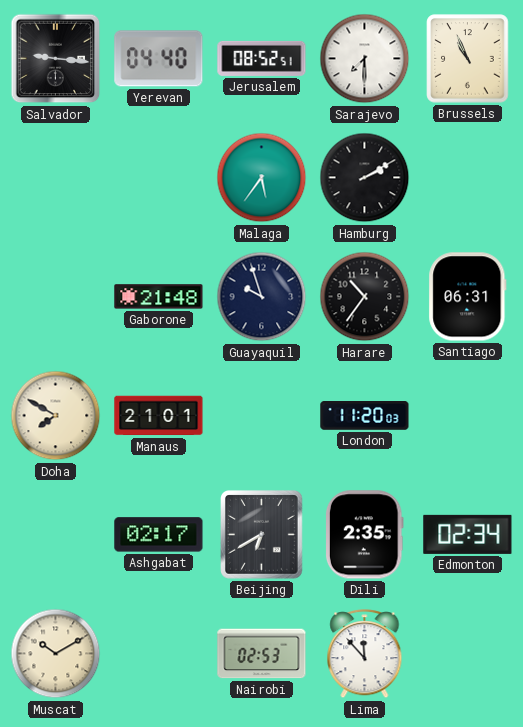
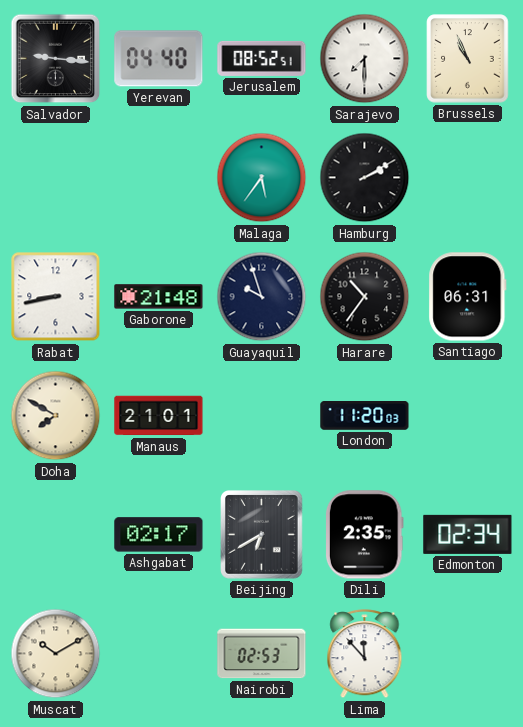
Rabat: none -> 8:43
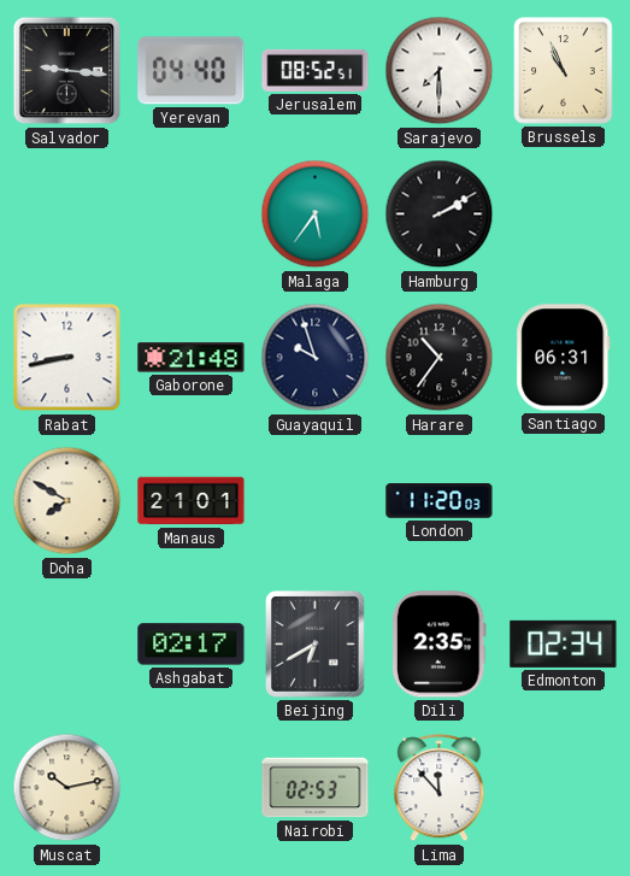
Muscat: 10:10 -> 10:13
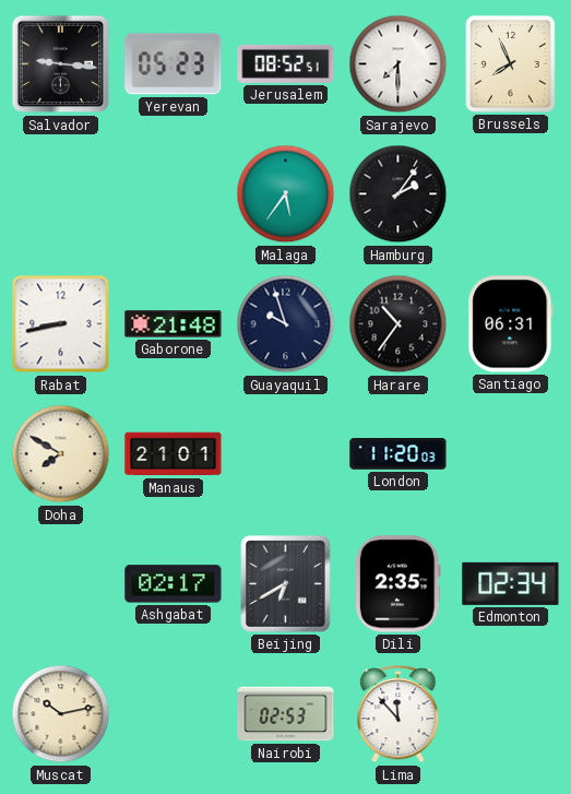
Yerevan: 04:40 -> 05:23
Brussels: 10:56 -> 7:56
Hamburg: 2:10 -> 2:06
